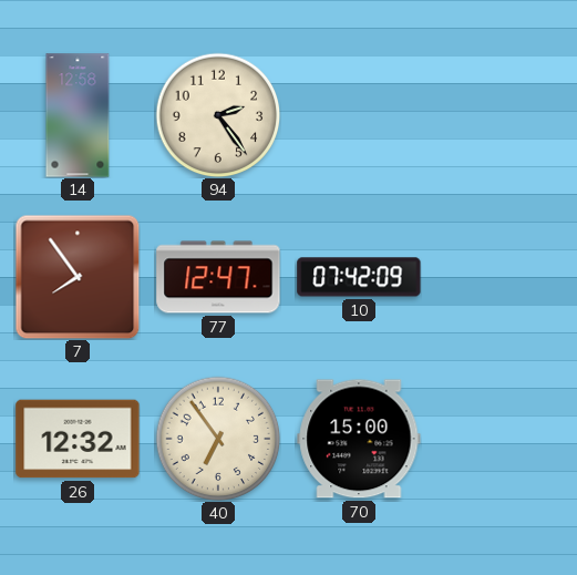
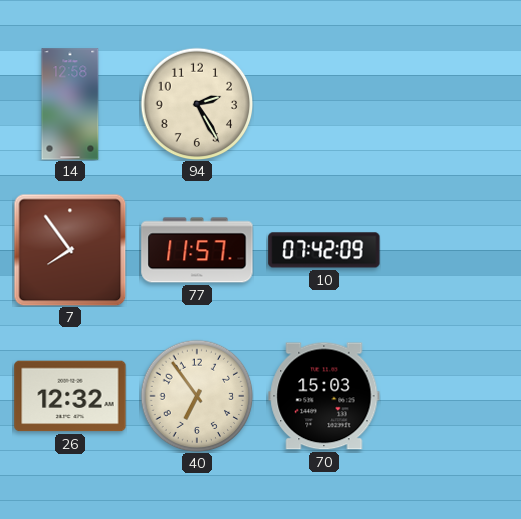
94: 2:24 -> 2:25
77: 12:47 -> 11:57
70: 15:00 -> 15:03
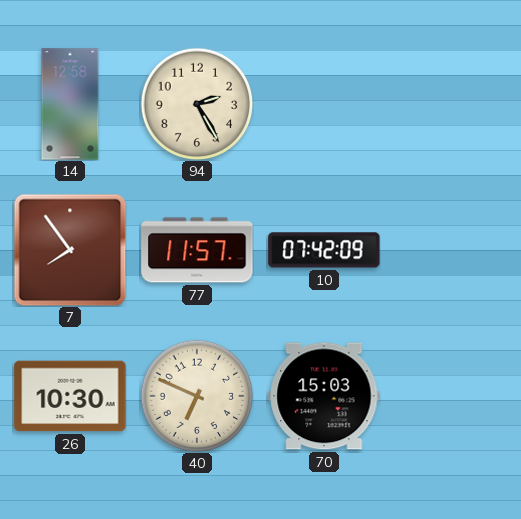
26: 12:32 -> 10:30
40: 6:54 -> 6:49
